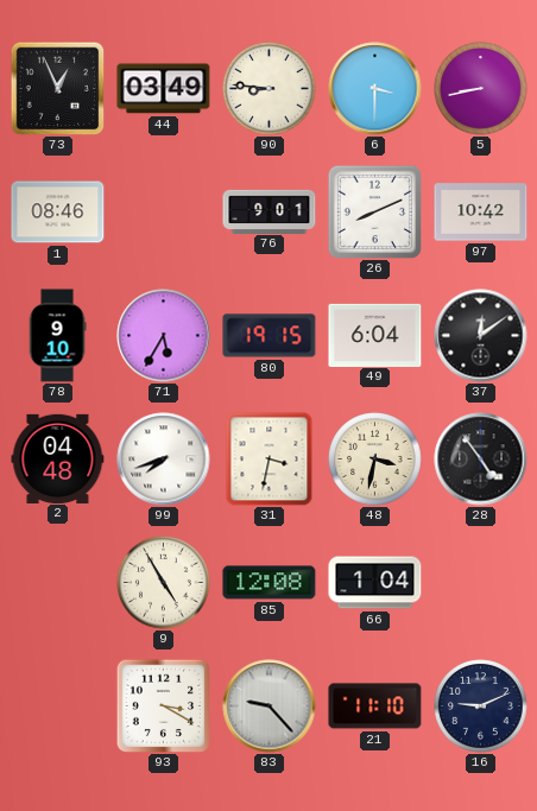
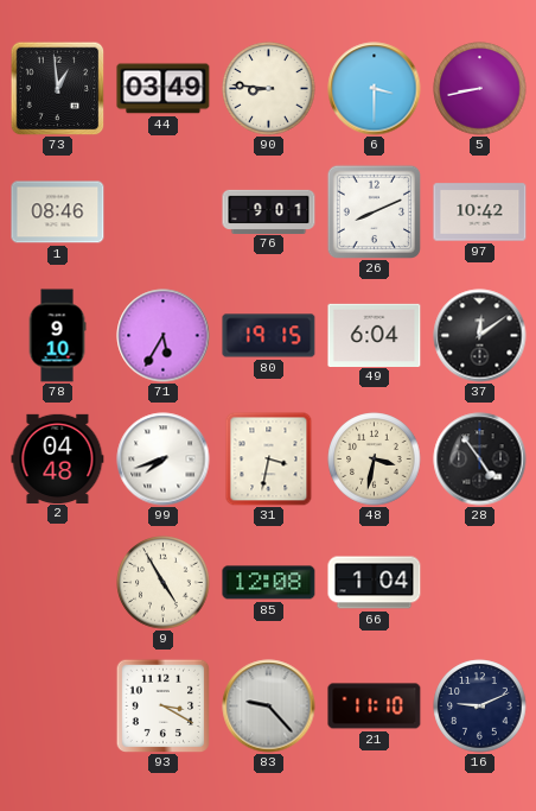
73: 12:56 -> 12:59
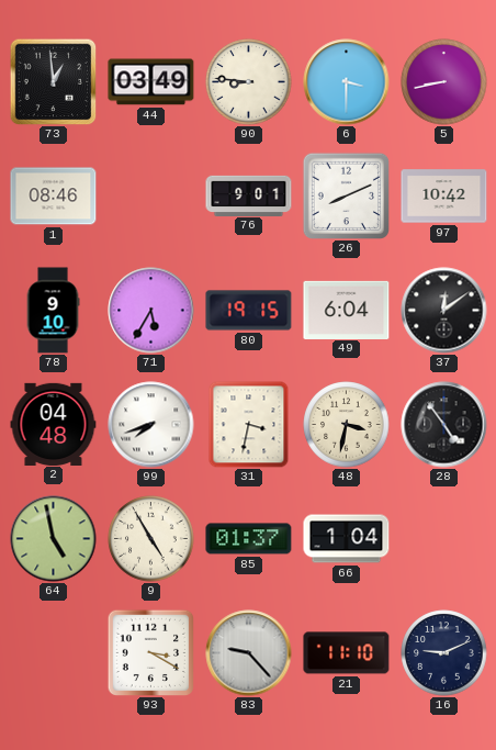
64: none -> 4:58
85: 12:08 -> 01:37
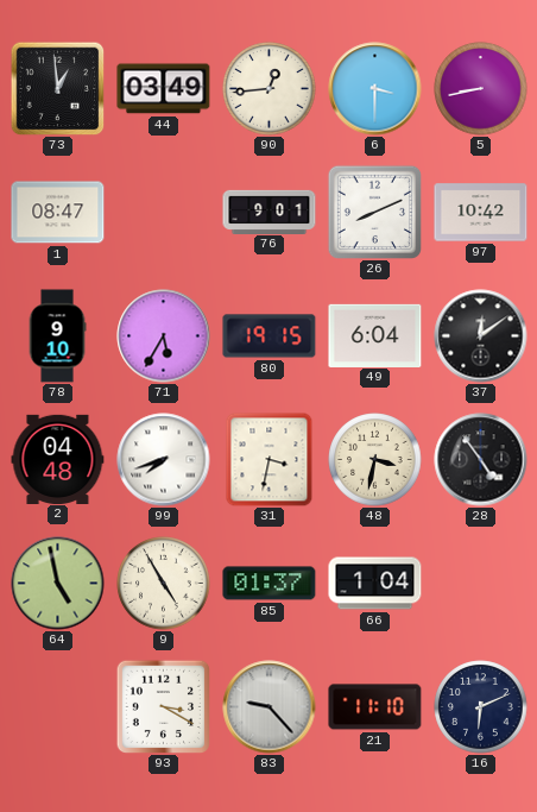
90: 8:46 -> 12:44
1: 08:46 -> 08:47
16: 9:11 -> 6:11
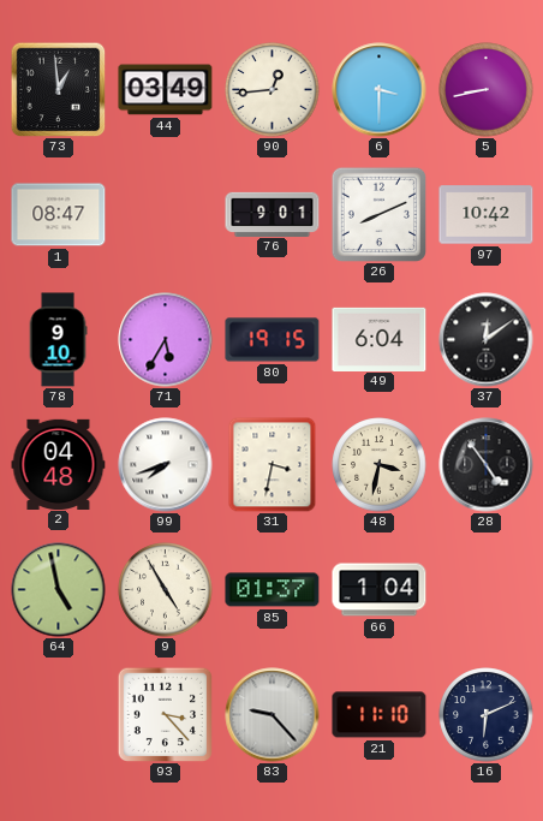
93: 3:20 -> 3:23
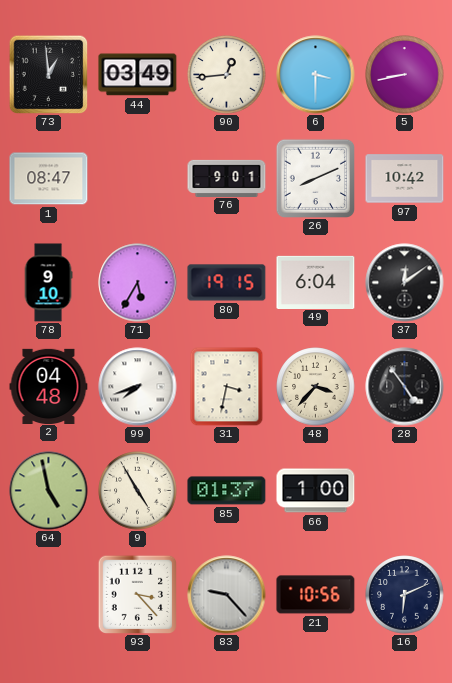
48: 3:32 -> 3:37
66: 1:04 -> 1:00
21: 11:10 -> 10:56
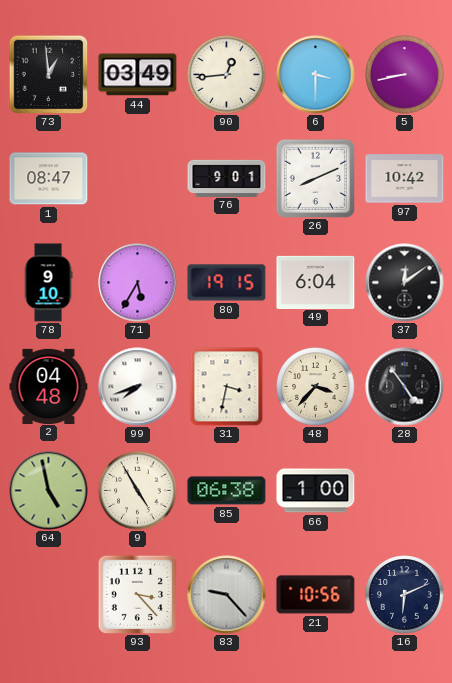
85: 01:37 -> 06:38
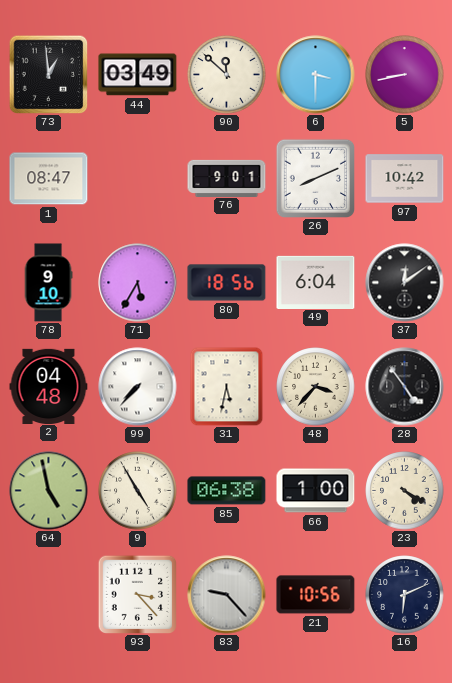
90: 12:44 -> 11:52
80: 19:15 -> 18:56
99: 7:42 -> 7:37
31: 3:32 -> 5:32
23: none -> 4:20
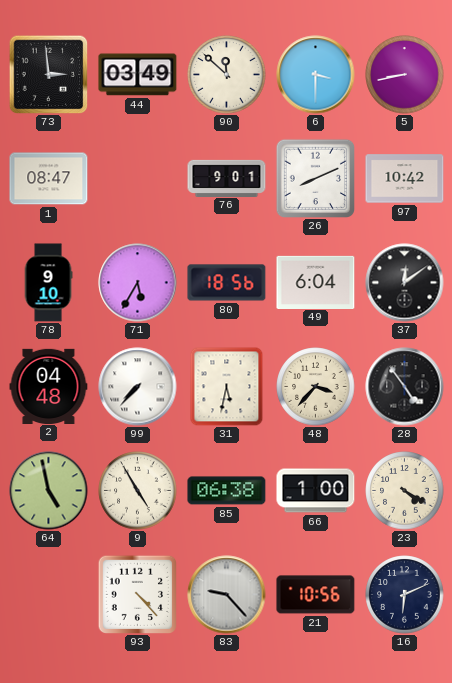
73: 12:59 -> 2:59
93: 3:23 -> 4:23
